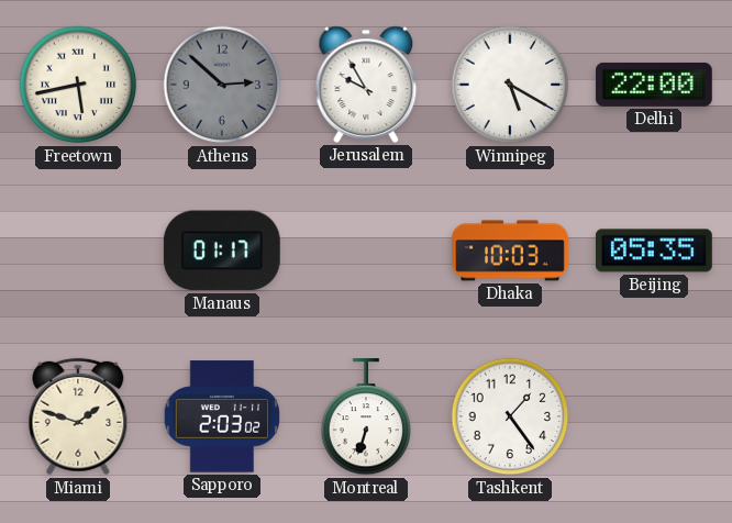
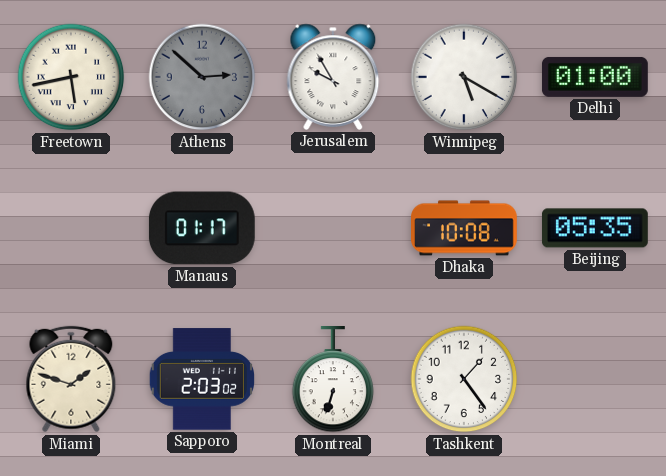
Delhi: 22:00 -> 01:00
Dhaka: 10:03 -> 10:08
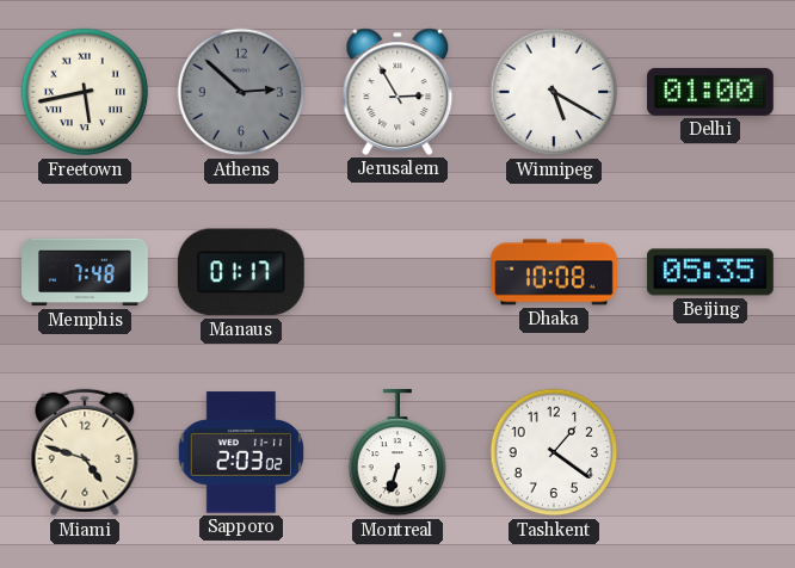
Jerusalem: 9:55 -> 2:55
Memphis: none -> 7:48
Miami: 1:48 -> 4:48
Tashkent: 1:24 -> 1:21
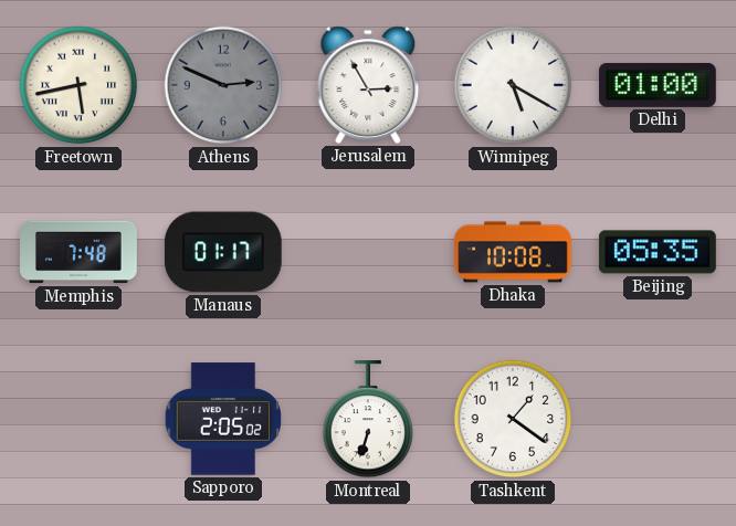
Athens: 2:52 -> 2:49
Miami: 4:48 -> none
Sapporo: 2:03 -> 2:05
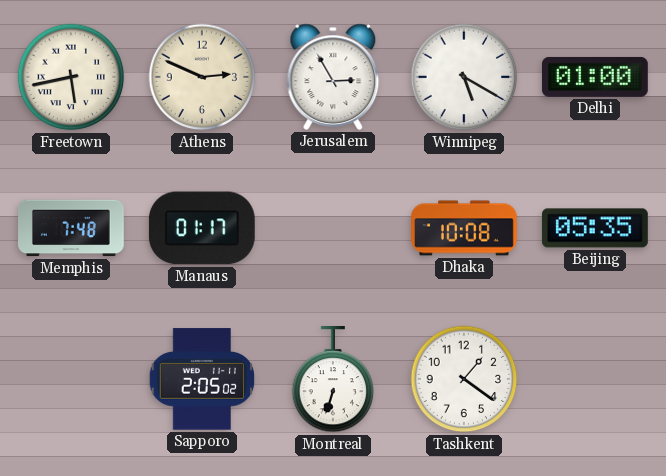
Athens dial: grey -> cream
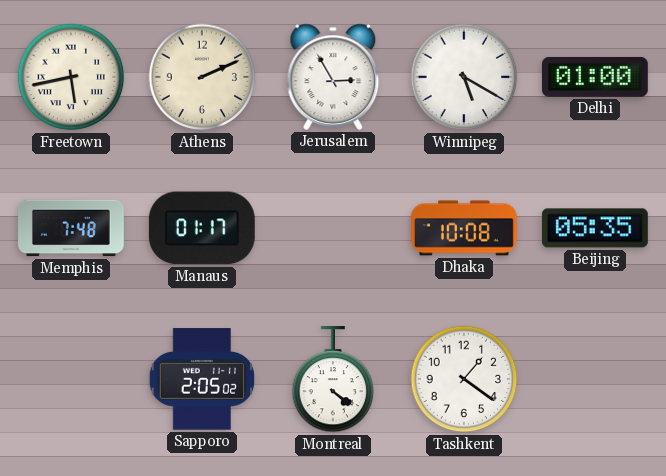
Athens: 2:49 -> 2:11
Montreal: 6:33 -> 4:21
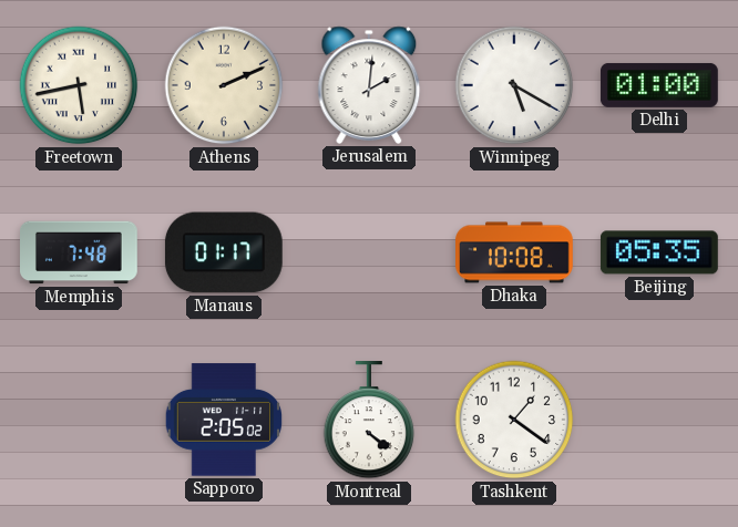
Jerusalem: 2:55 -> 2:01
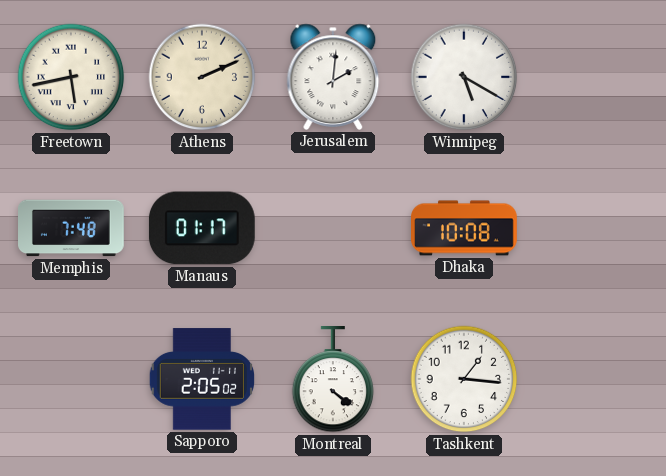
Delhi: 01:00 -> none
Beijing: 05:35 -> none
Tashkent: 1:21 -> 1:16
